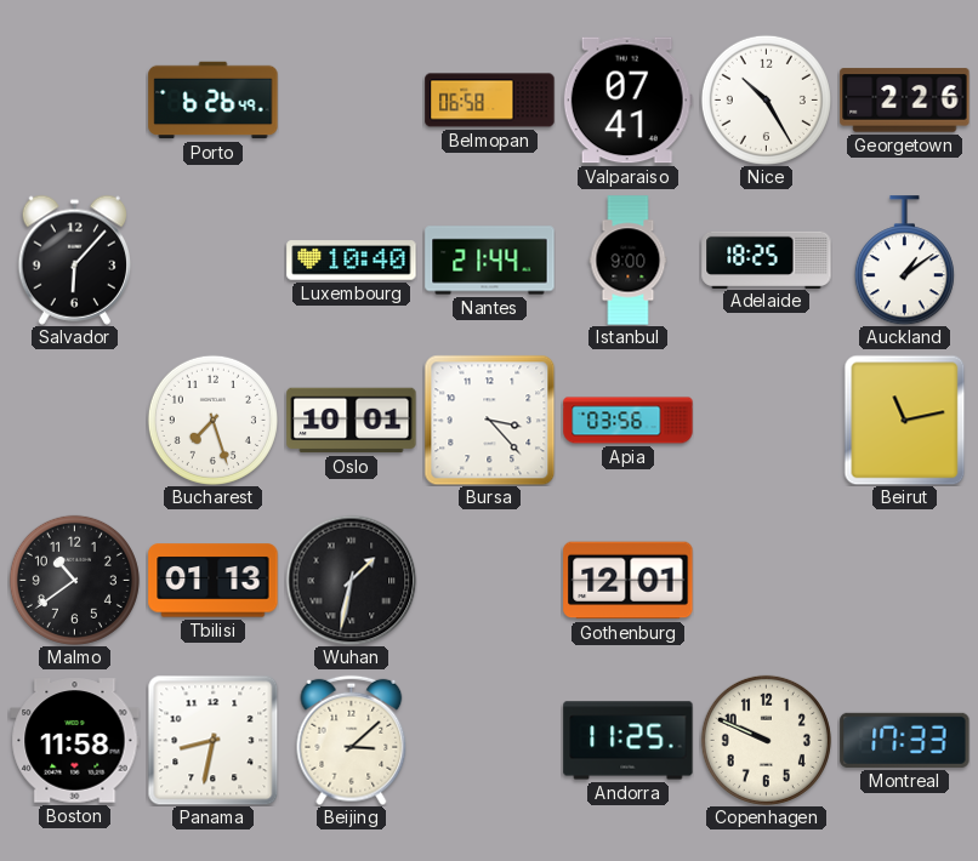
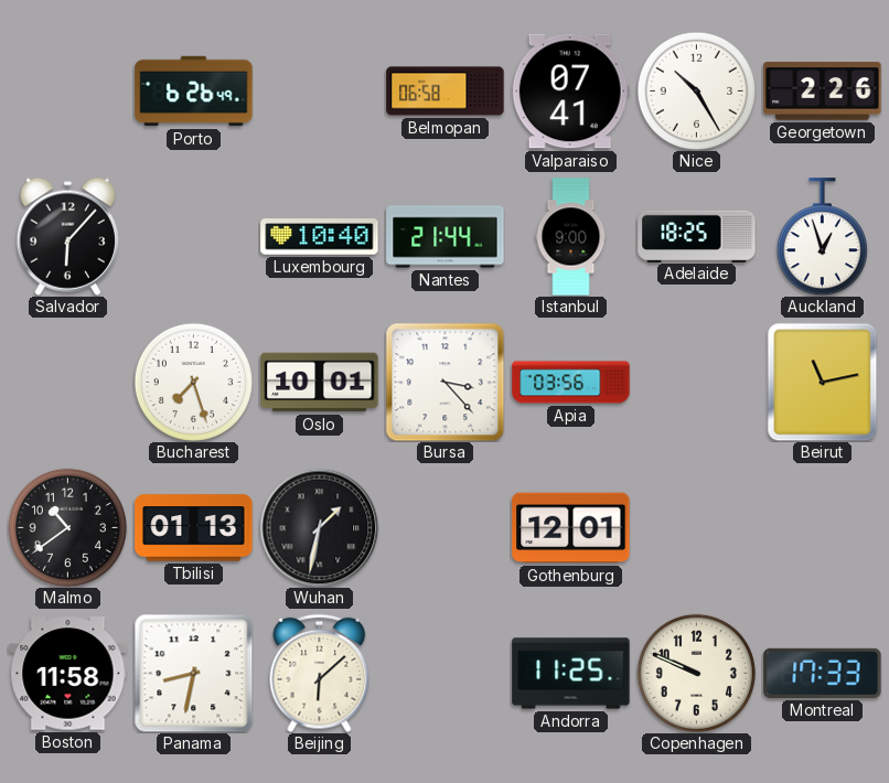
Auckland: 1:09 -> 12:57
Beijing: 3:08 -> 6:08
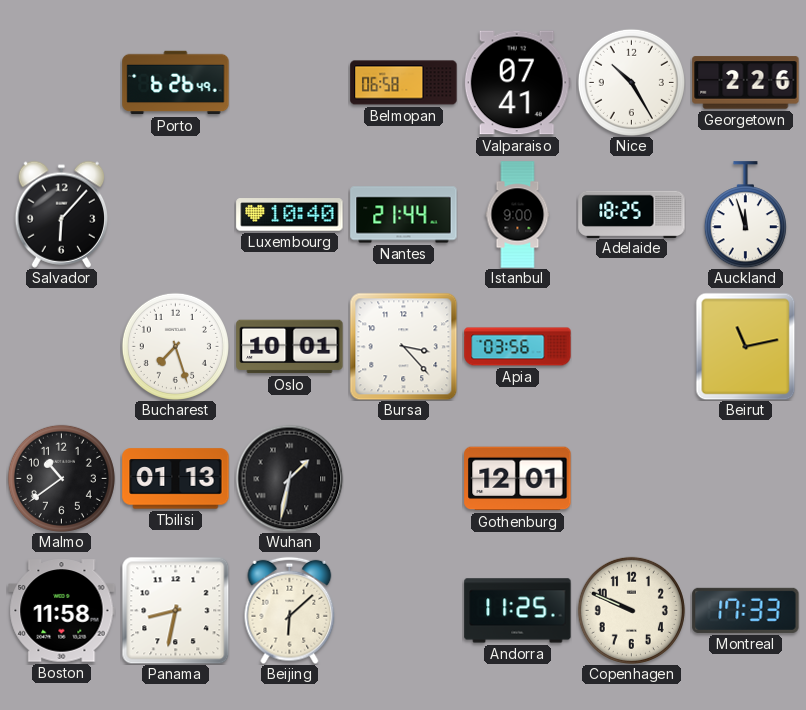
Auckland: 12:57 -> 11:57
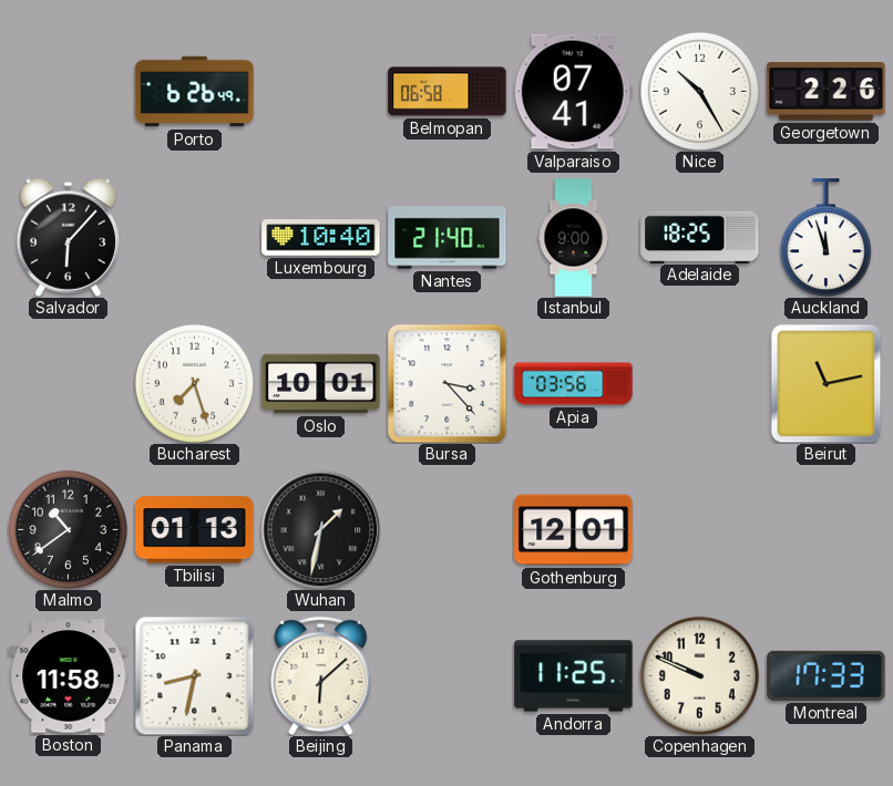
Nantes: 21:44 -> 21:40
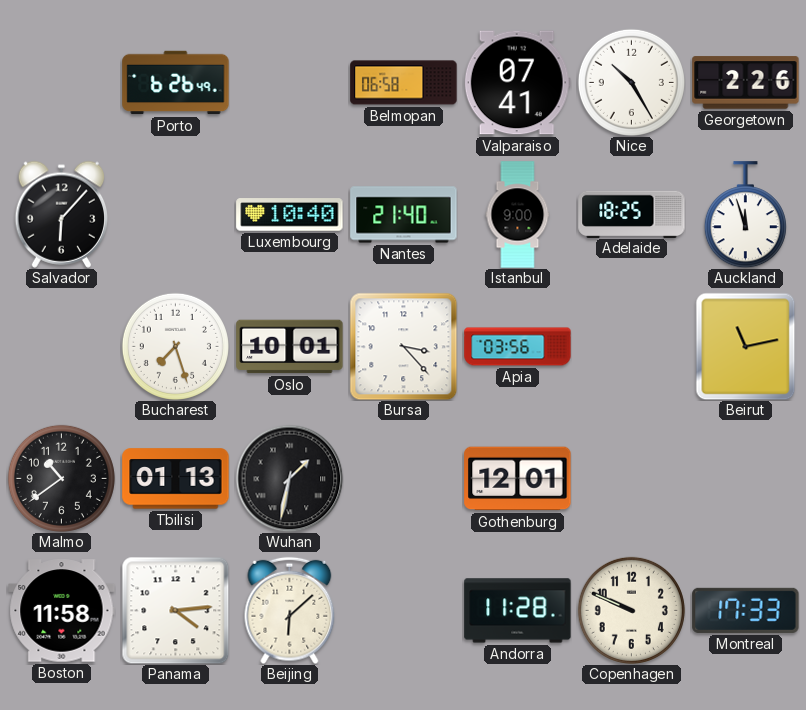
Panama: 8:32 -> 4:14
Andorra: 11:25 -> 11:28
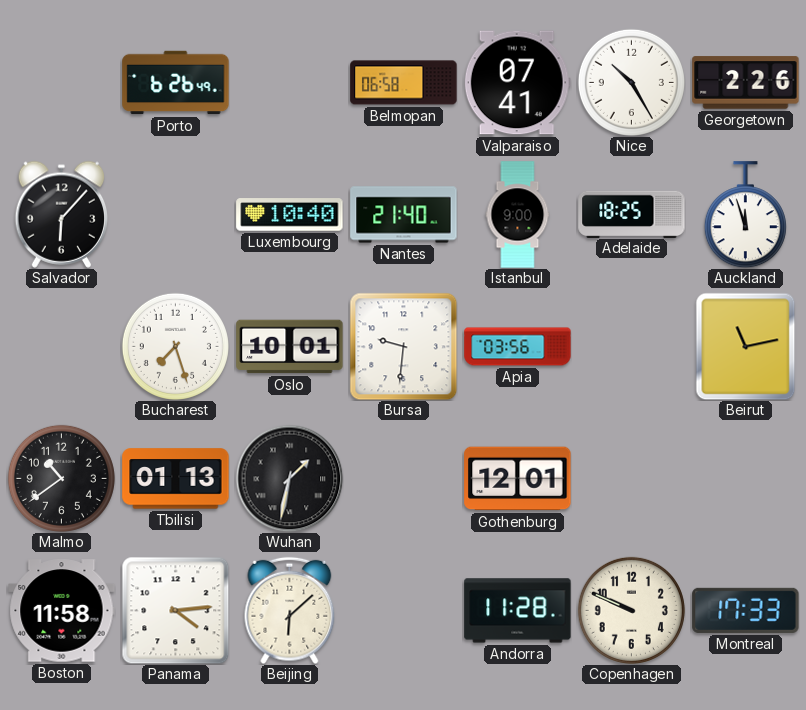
Bursa: 3:23 -> 9:31
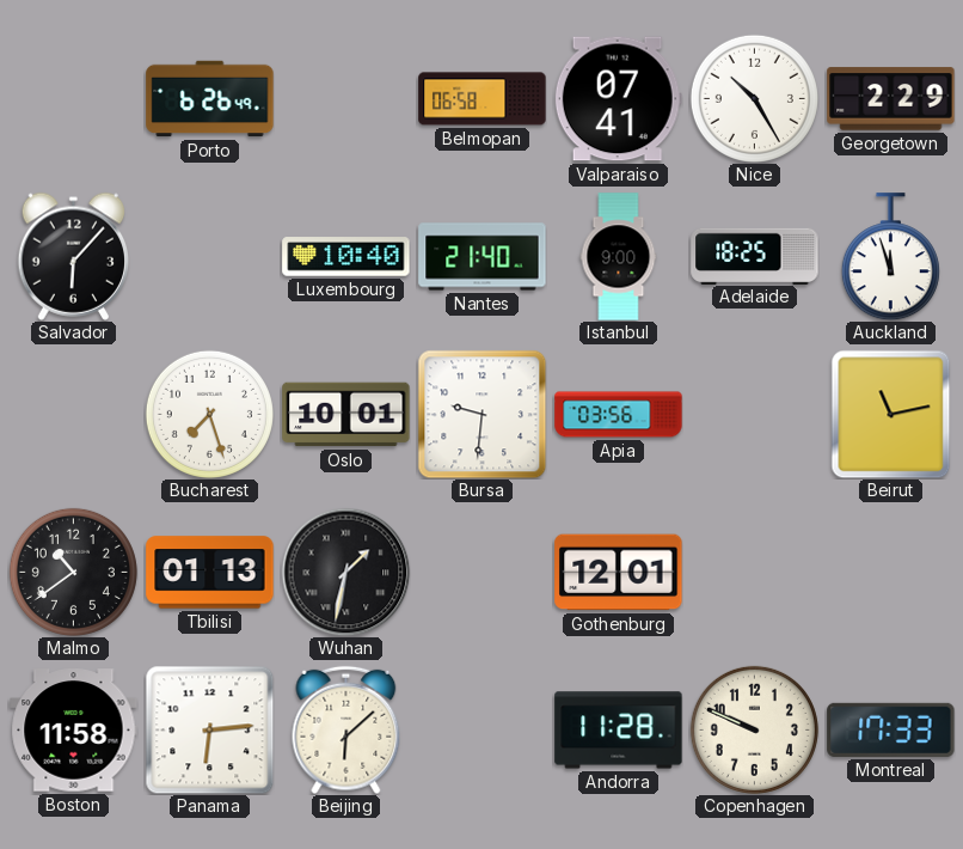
Georgetown: 2:26 -> 2:29
Panama: 4:14 -> 6:14
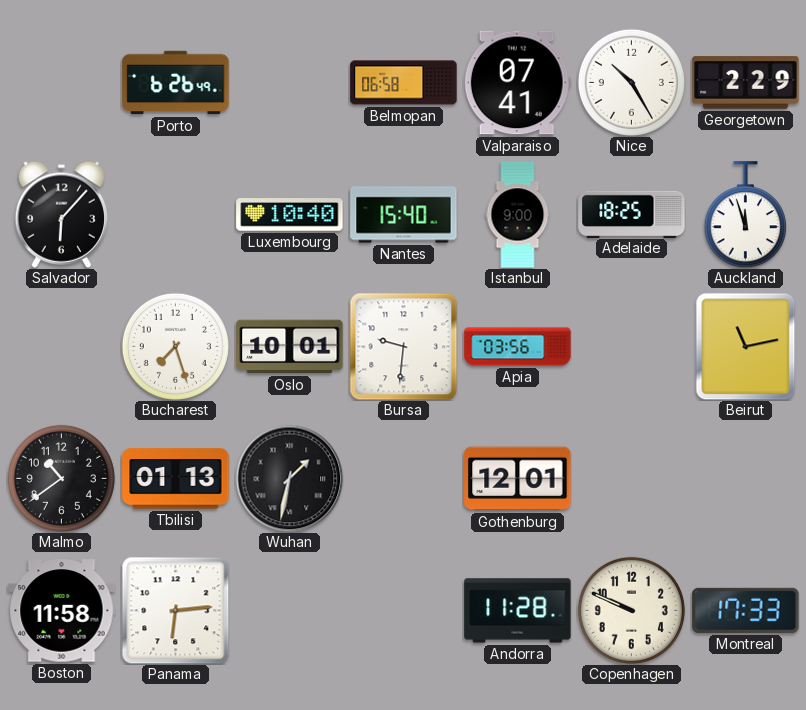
Nantes: 21:40 -> 15:40
Beijing: 6:08 -> none
